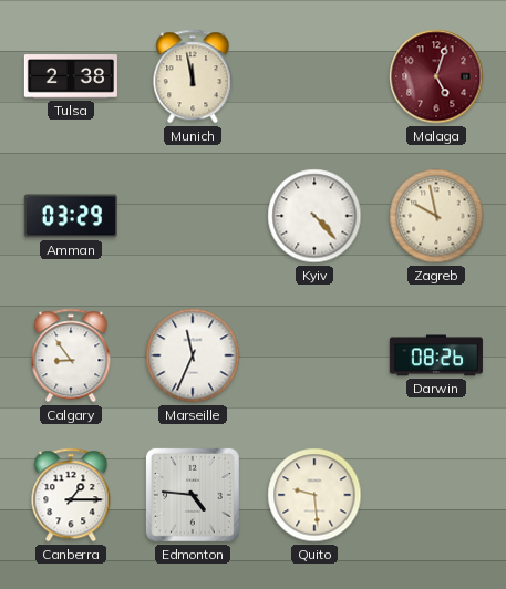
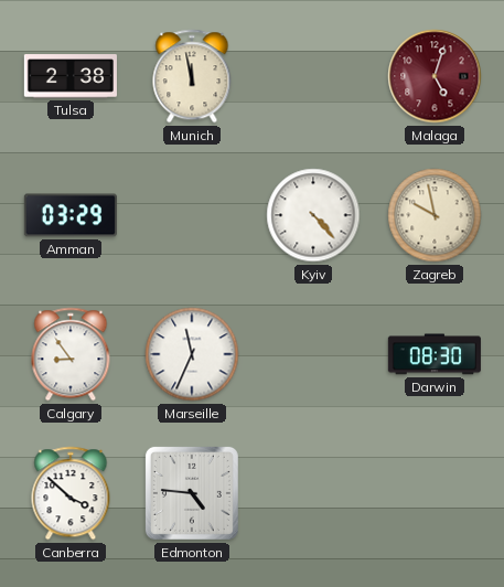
Darwin: 08:26 -> 08:30
Canberra: 1:15 -> 3:52
Quito: 9:29 -> none
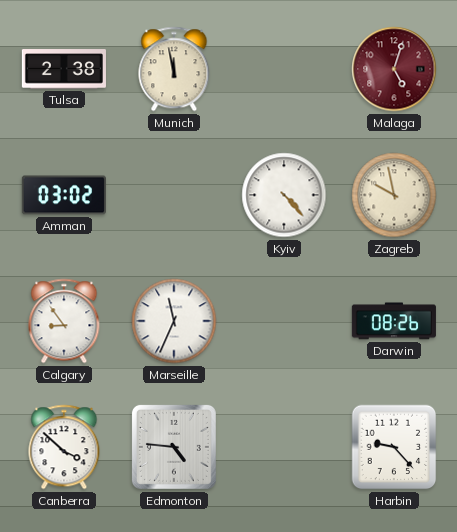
Amman: 03:29 -> 03:02
Darwin: 08:30 -> 08:26
Harbin: none -> 9:23
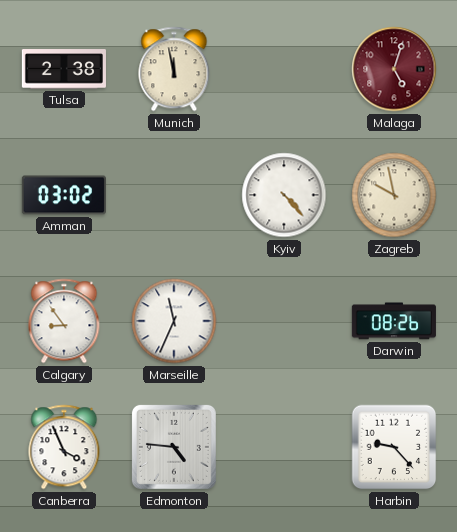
Canberra: 3:52 -> 3:56
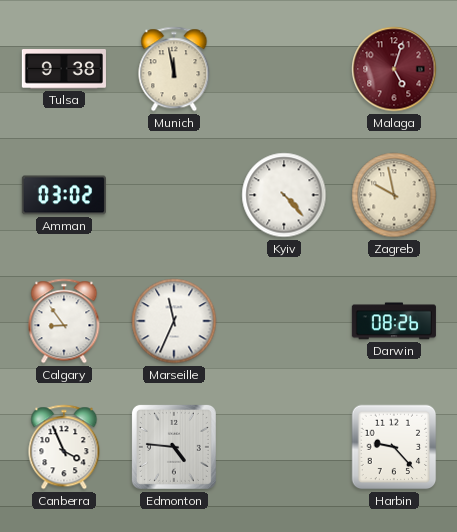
Tulsa: 2:38 -> 9:38
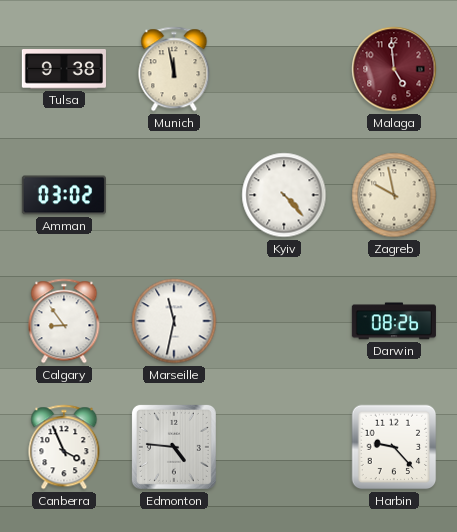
Malaga: 5:03 -> 4:59
Marseille: 11:34 -> 11:32
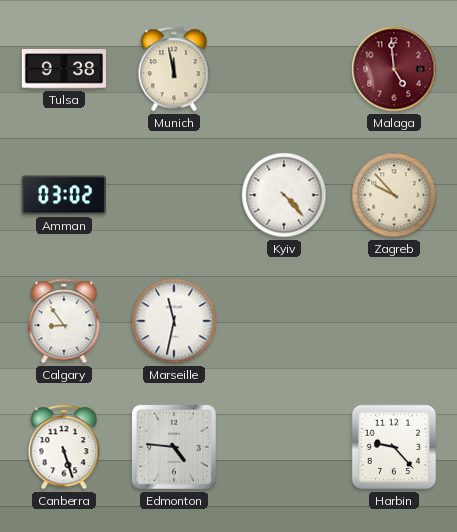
Zagreb: 9:58 -> 9:53
Darwin: 08:26 -> none
Canberra: 3:56 -> 5:27
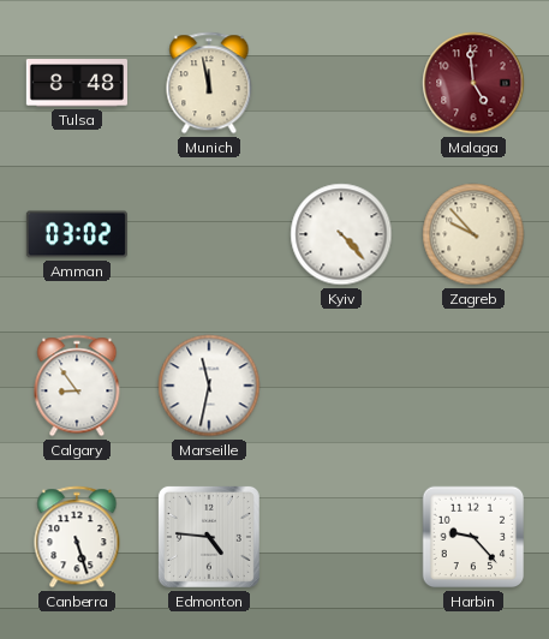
Tulsa: 9:38 -> 8:48
